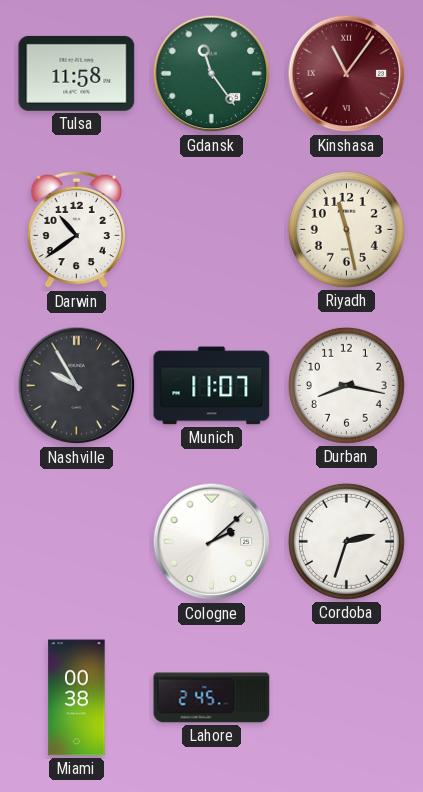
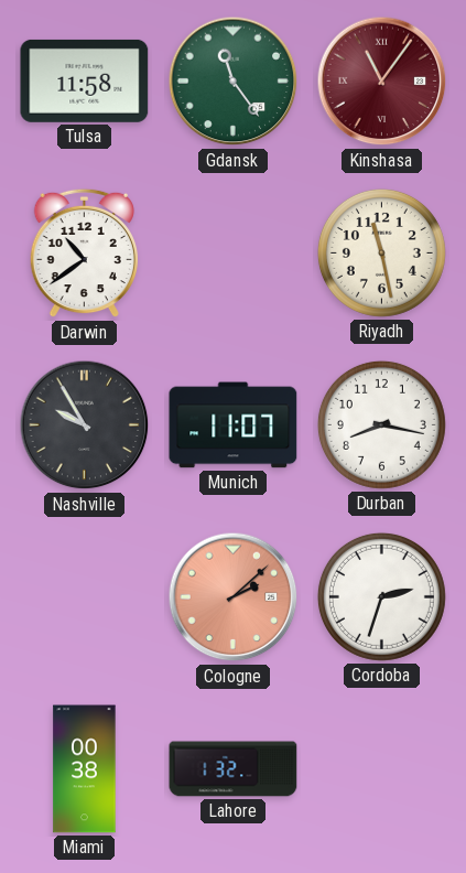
Cologne dial: white -> salmon
Lahore: 2:45 -> 1:32
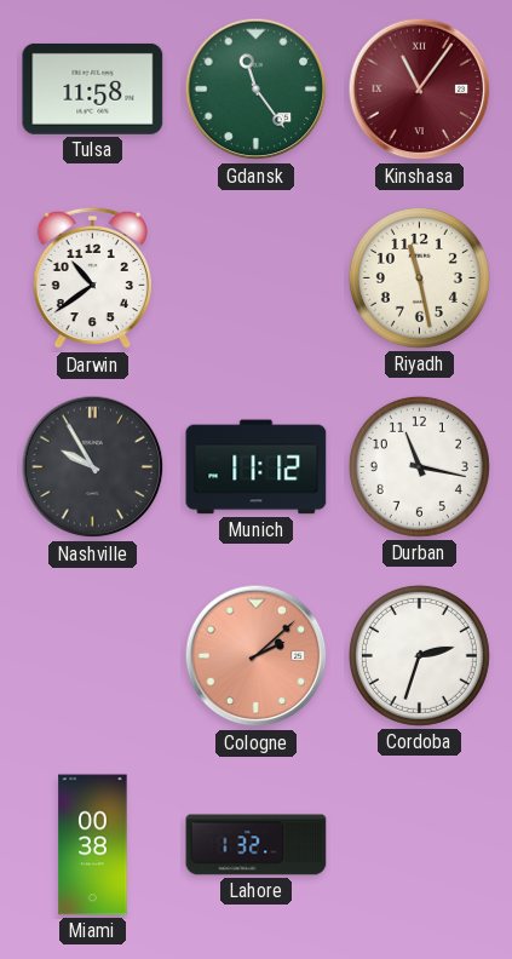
Munich: 11:07 -> 11:12
Durban: 8:17 -> 11:17
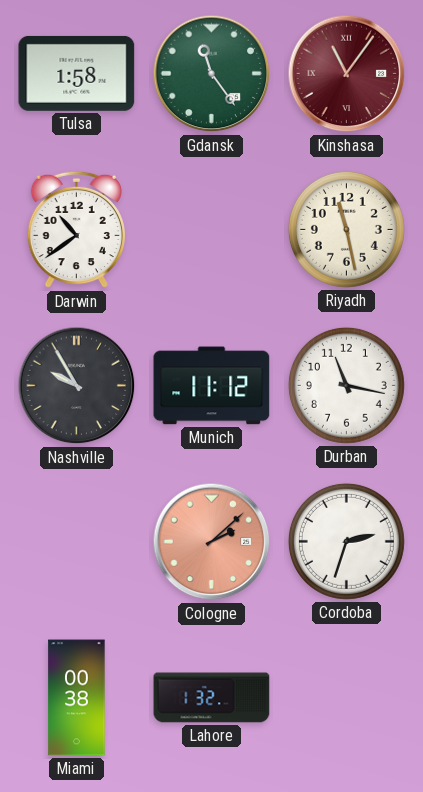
Tulsa: 11:58 -> 1:58
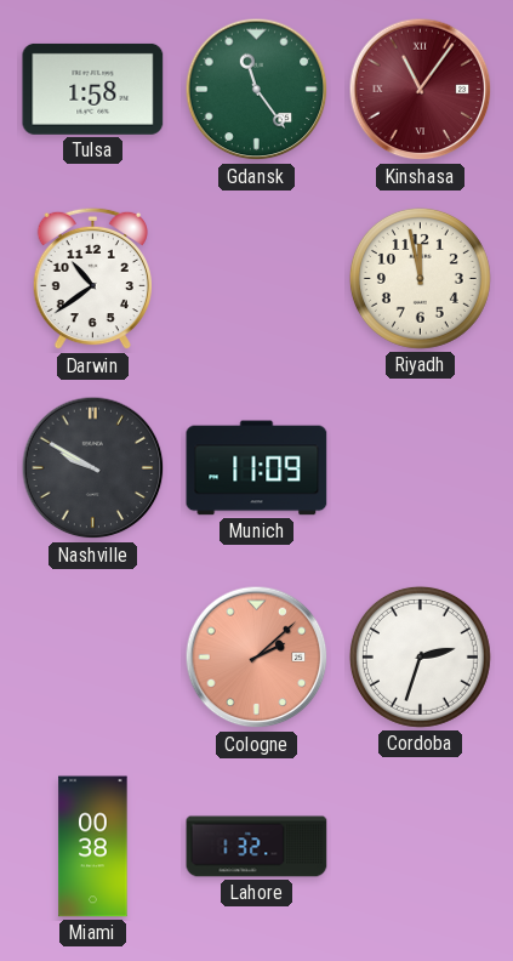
Riyadh: 11:28 -> 11:58
Nashville: 9:55 -> 9:50
Munich: 11:12 -> 11:09
Durban: 11:17 -> none
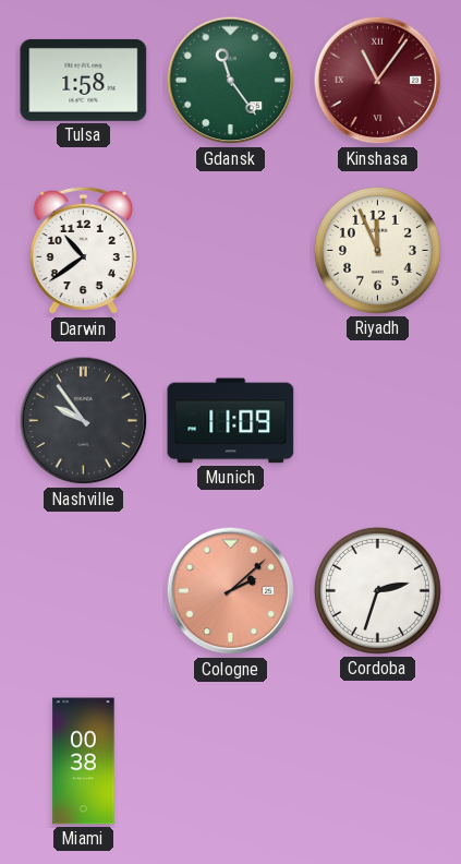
Riyadh: 11:58 -> 11:56
Nashville: 9:50 -> 9:54
Lahore: 1:32 -> none
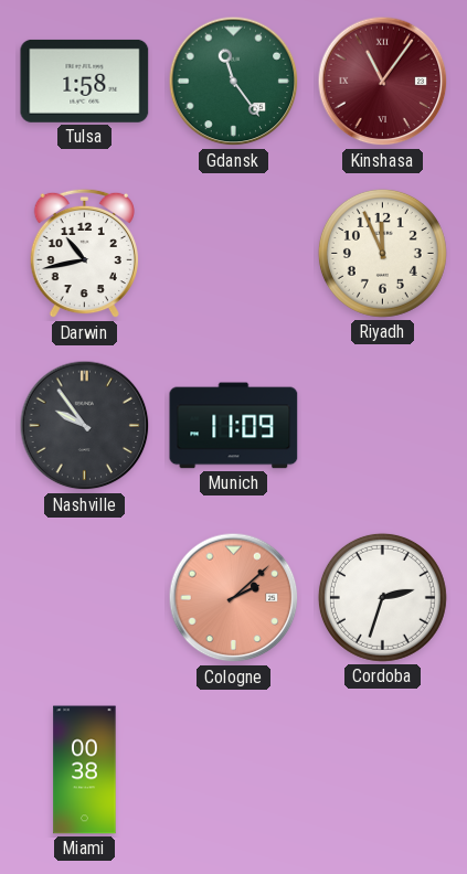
Darwin: 10:39 -> 10:43
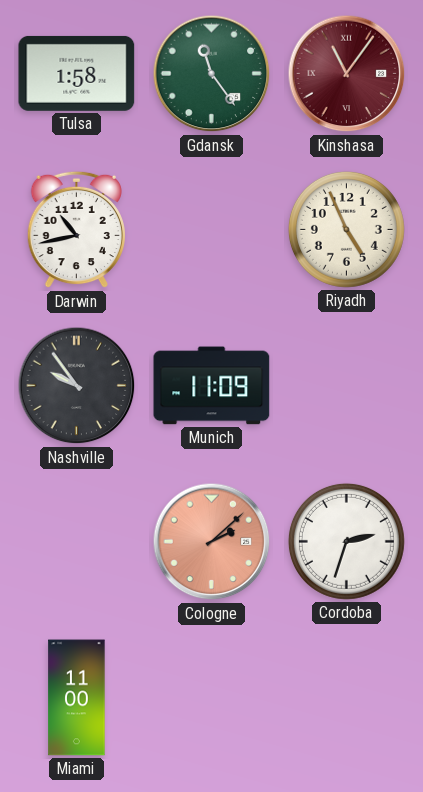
Riyadh: 11:56 -> 4:56
Miami: 00:38 -> 11:00
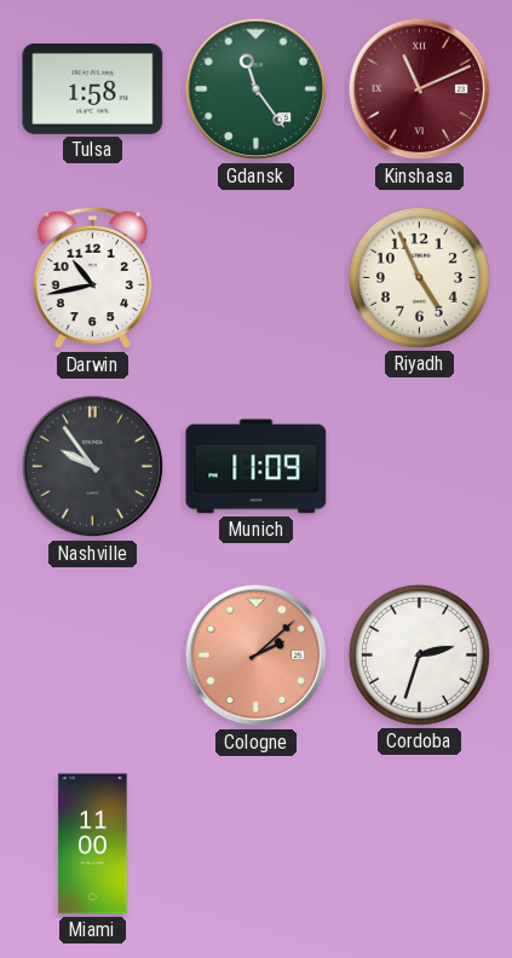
Kinshasa: 11:06 -> 11:11
